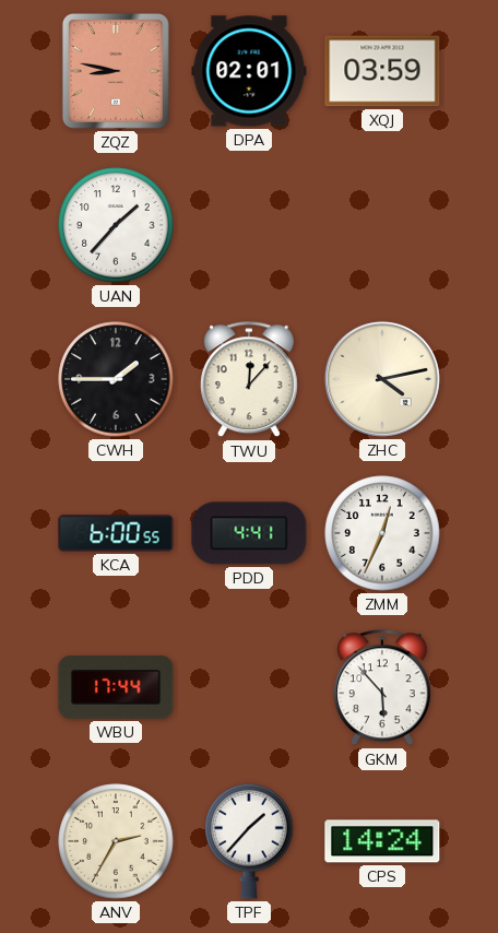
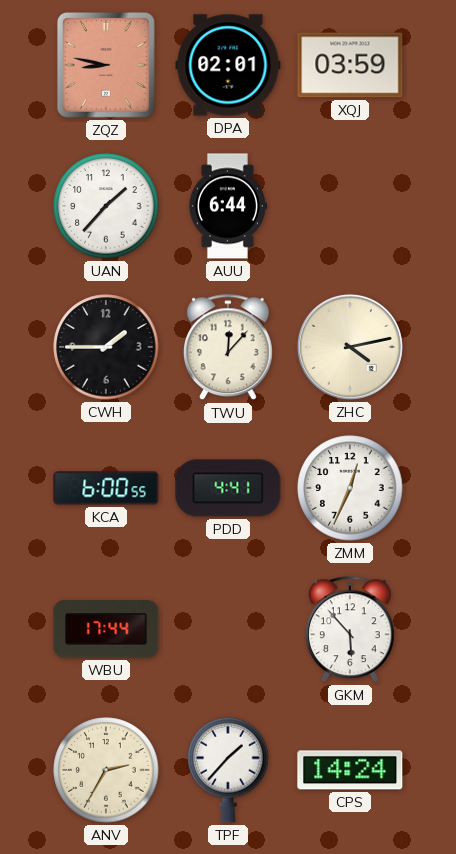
AUU: none -> 6:44
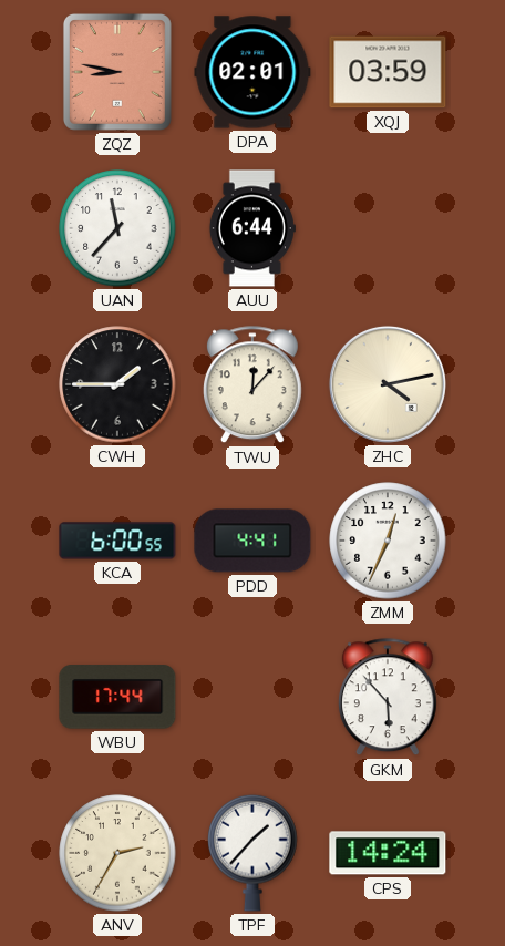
UAN: 1:37 -> 11:37
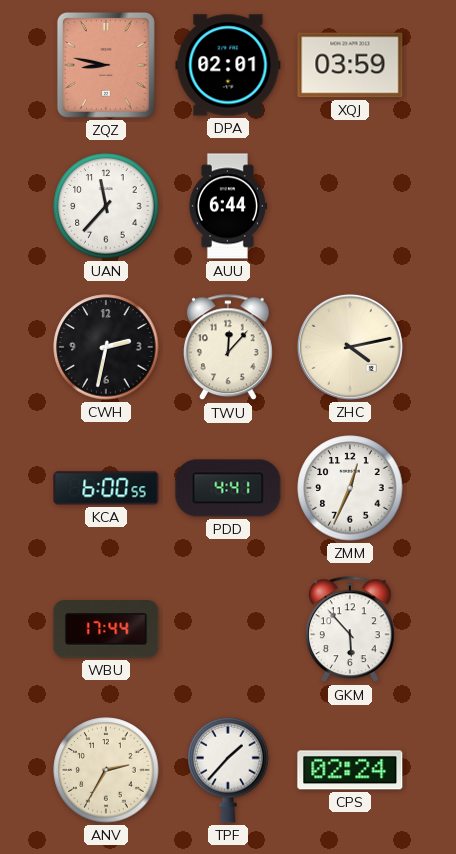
CWH: 1:45 -> 2:32
CPS: 14:24 -> 02:24
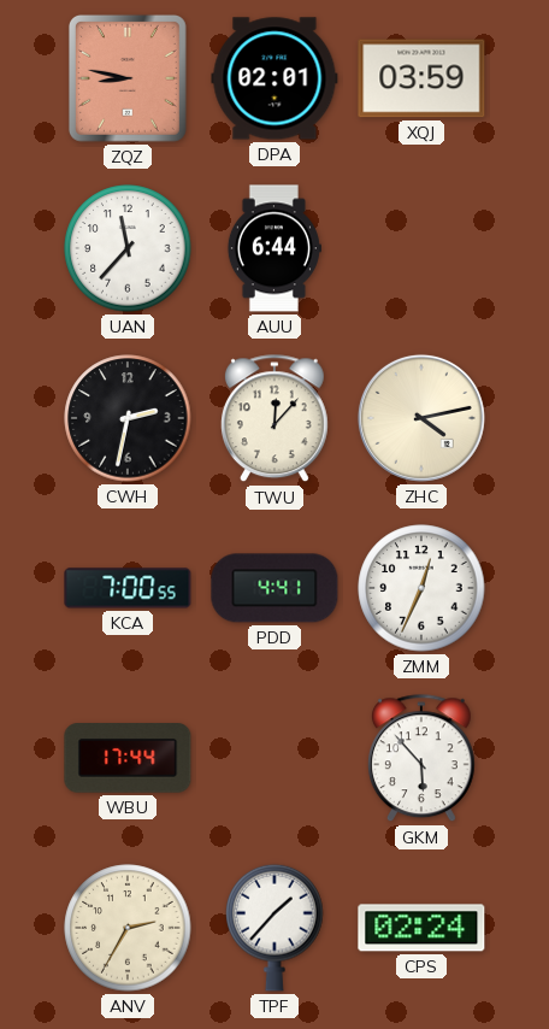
KCA: 6:00 -> 7:00
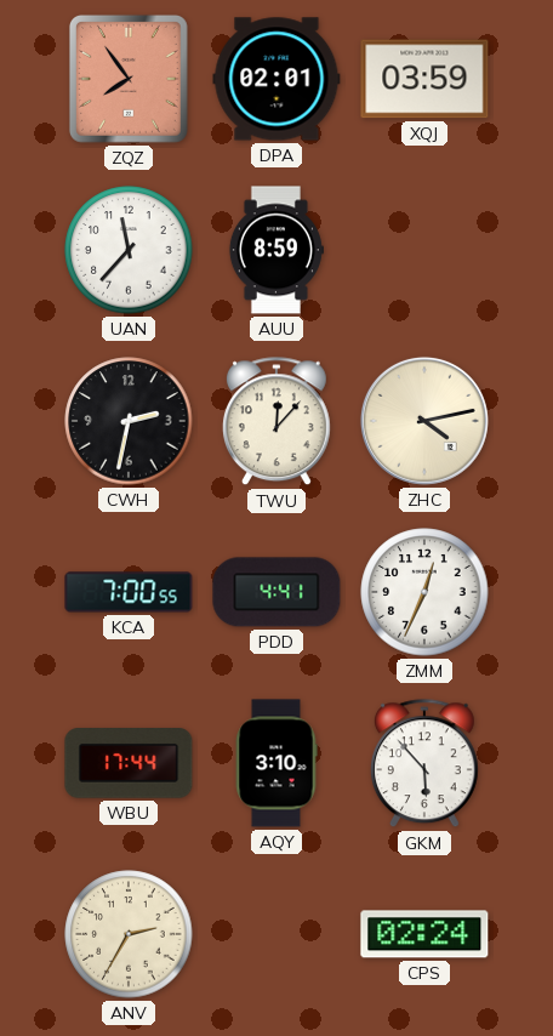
ZQZ: 8:47 -> 7:54
AUU: 6:44 -> 8:59
AQY: none -> 3:10
TPF: 1:37 -> none
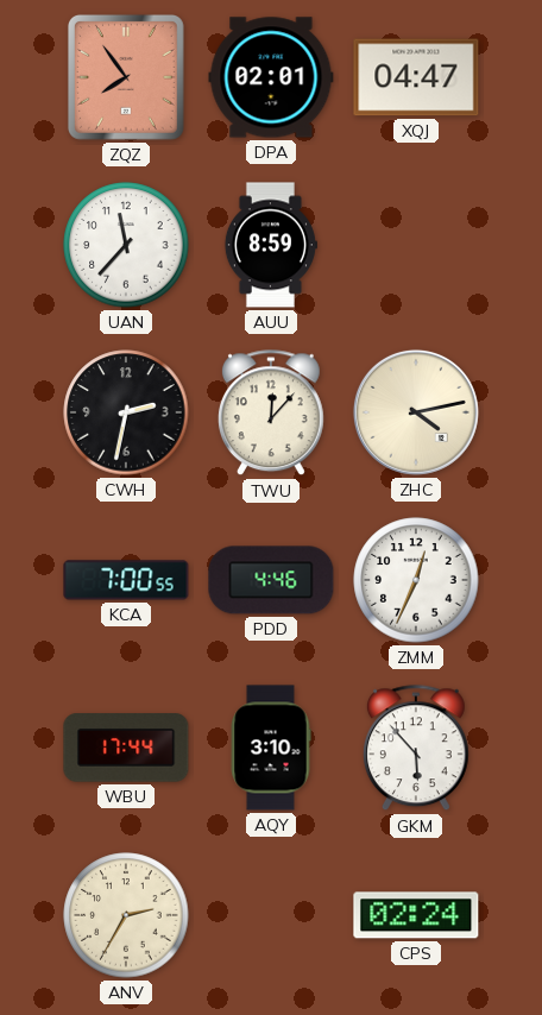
XQJ: 03:59 -> 04:47
PDD: 4:41 -> 4:46
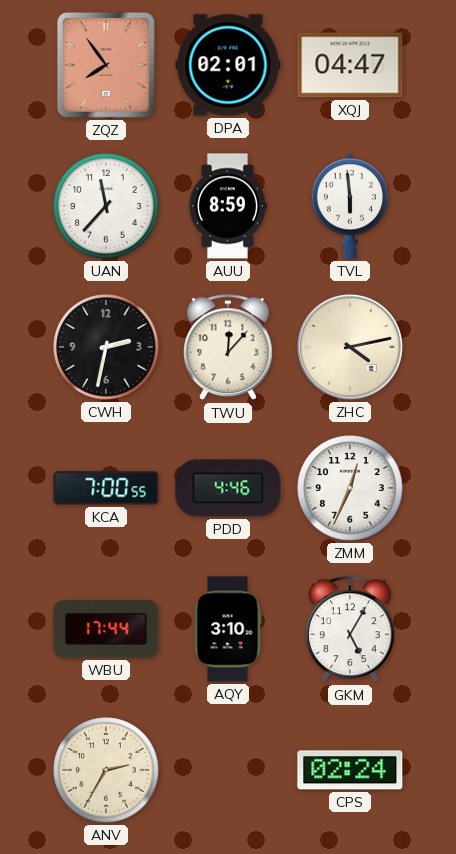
TVL: none -> 5:59
GKM: 5:53 -> 5:05
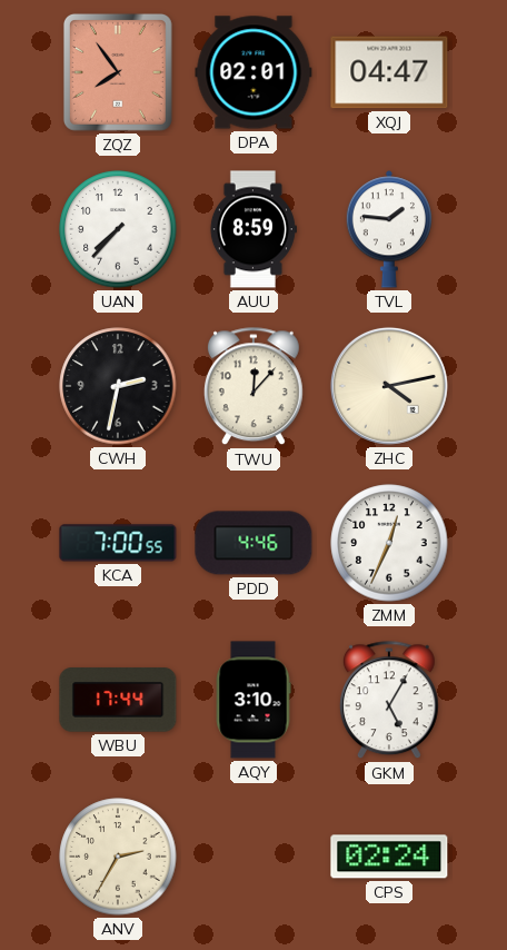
UAN: 11:37 -> 7:37
TVL: 5:59 -> 1:46
